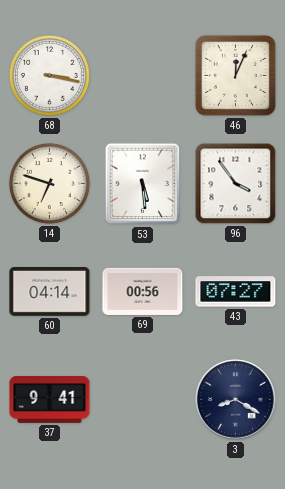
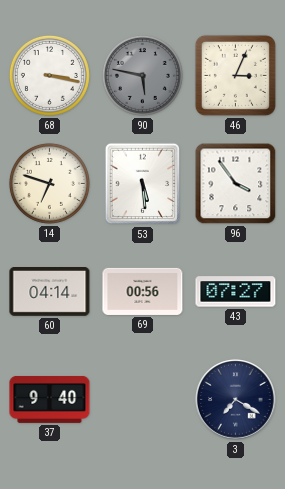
90: none -> 5:47
46: 12:04 -> 3:04
37: 9:41 -> 9:40
3: 8:20 -> 7:20
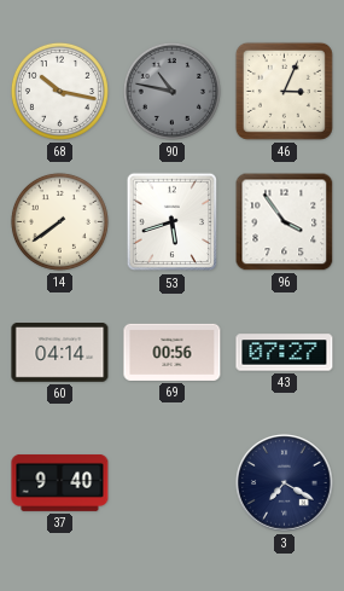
68: 3:17 -> 10:17
90: 5:47 -> 10:47
14: 6:48 -> 7:39
53: 5:29 -> 5:42
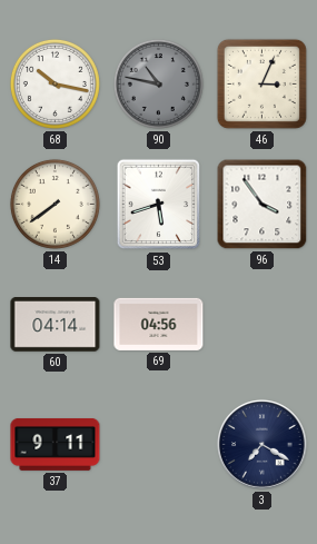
69: 00:56 -> 04:56
43: 07:27 -> none
37: 9:40 -> 9:11
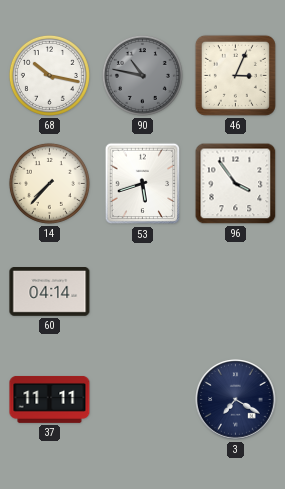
14: 7:39 -> 7:37
69: 04:56 -> none
37: 9:11 -> 11:11
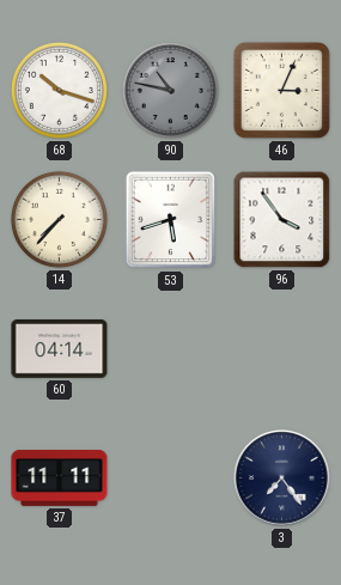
68: 10:17 -> 10:18
3: 7:20 -> 7:24
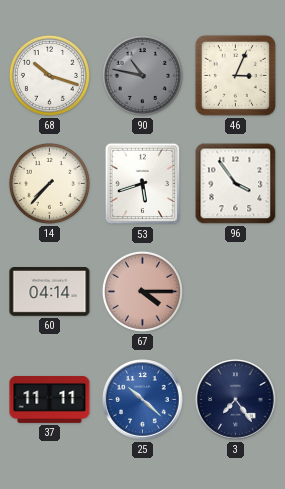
67: none -> 4:15
25: none -> 10:22
